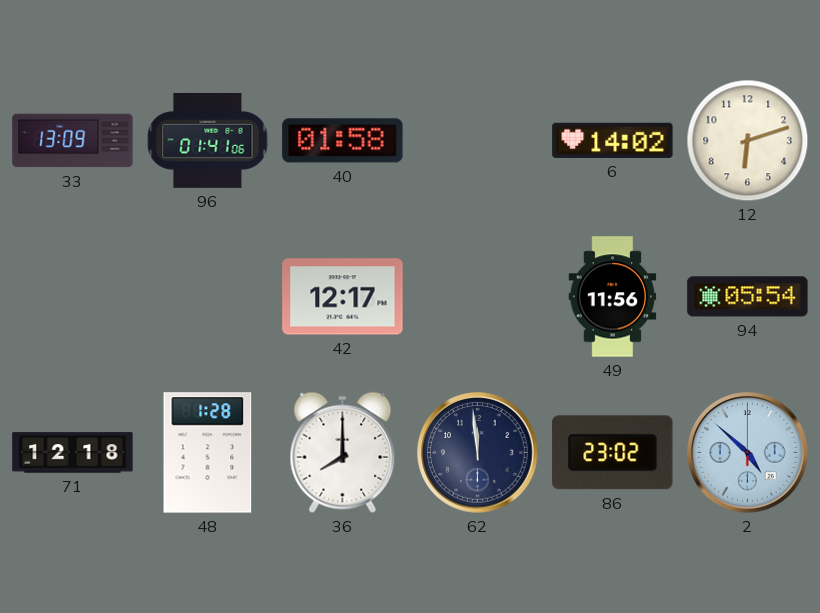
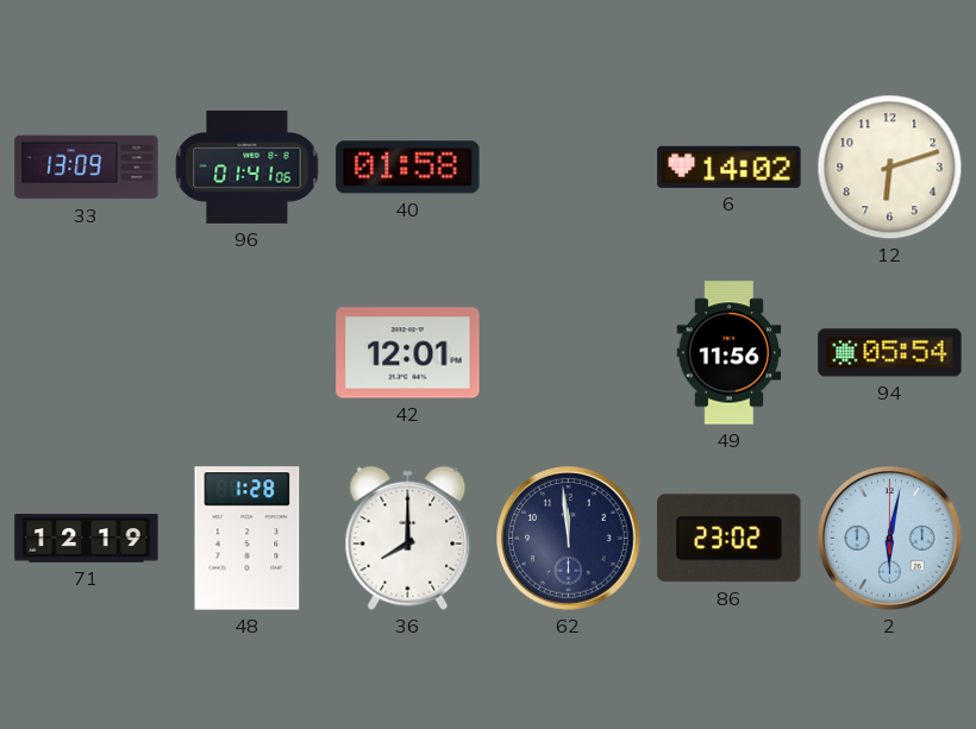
42: 12:17 -> 12:01
71: 12:18 -> 12:19
2: 4:52 -> 6:02
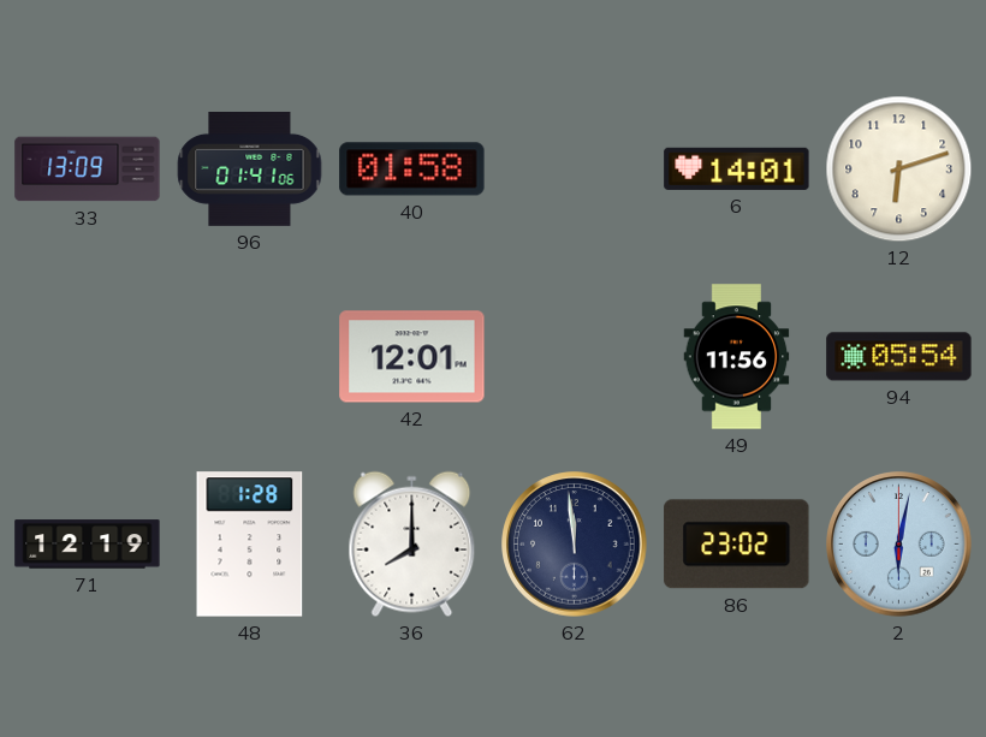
6: 14:02 -> 14:01
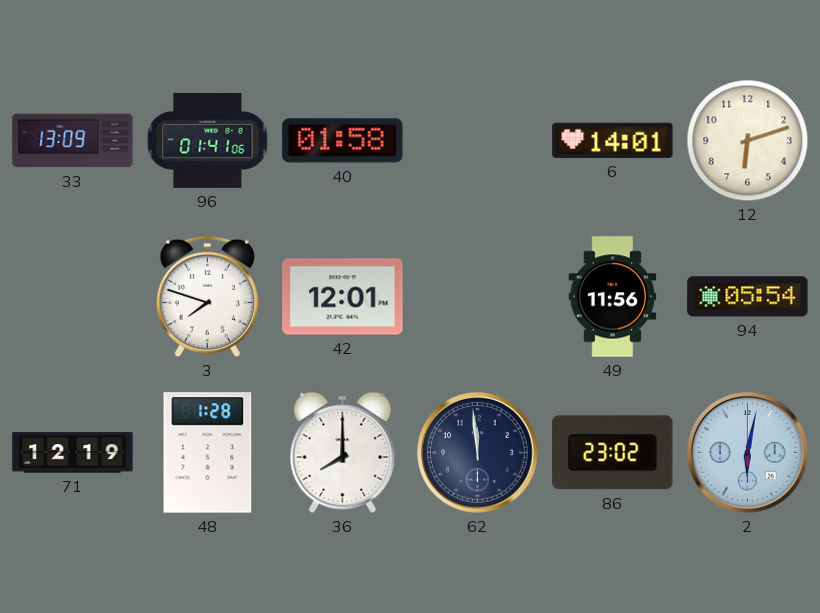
3: none -> 7:48
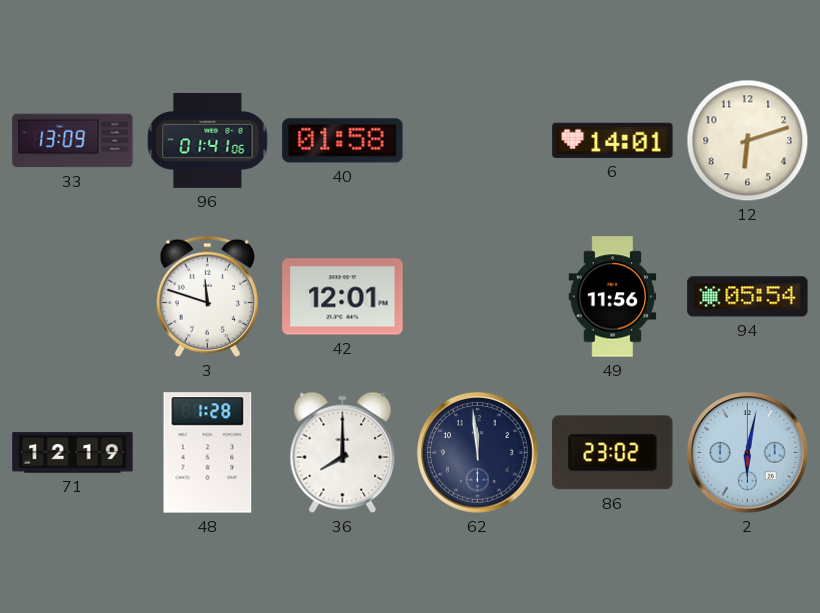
3: 7:48 -> 11:48
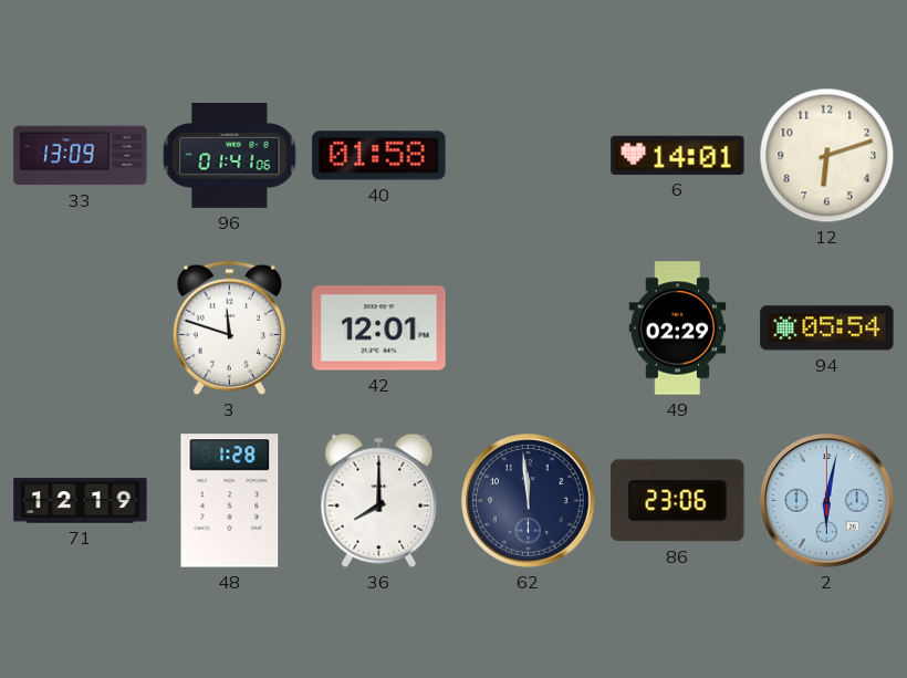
49: 11:56 -> 02:29
86: 23:02 -> 23:06
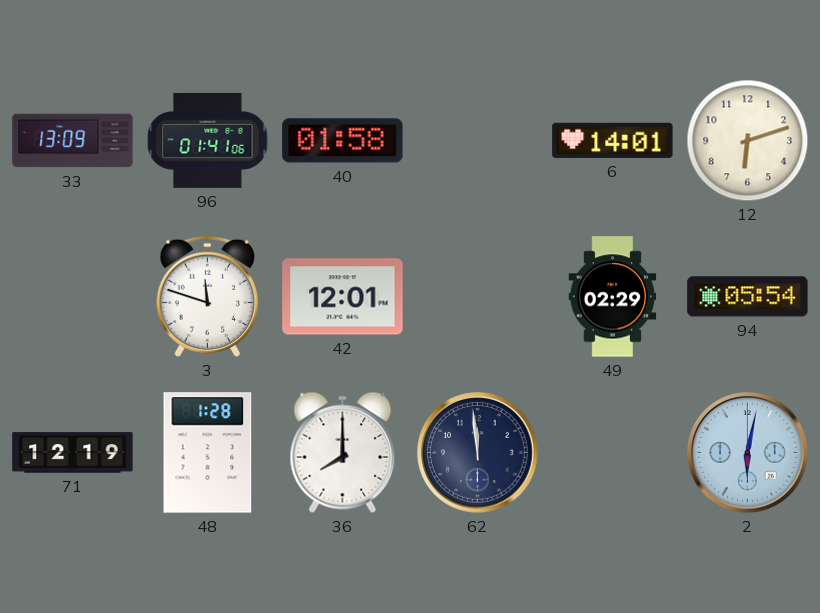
86: 23:06 -> none
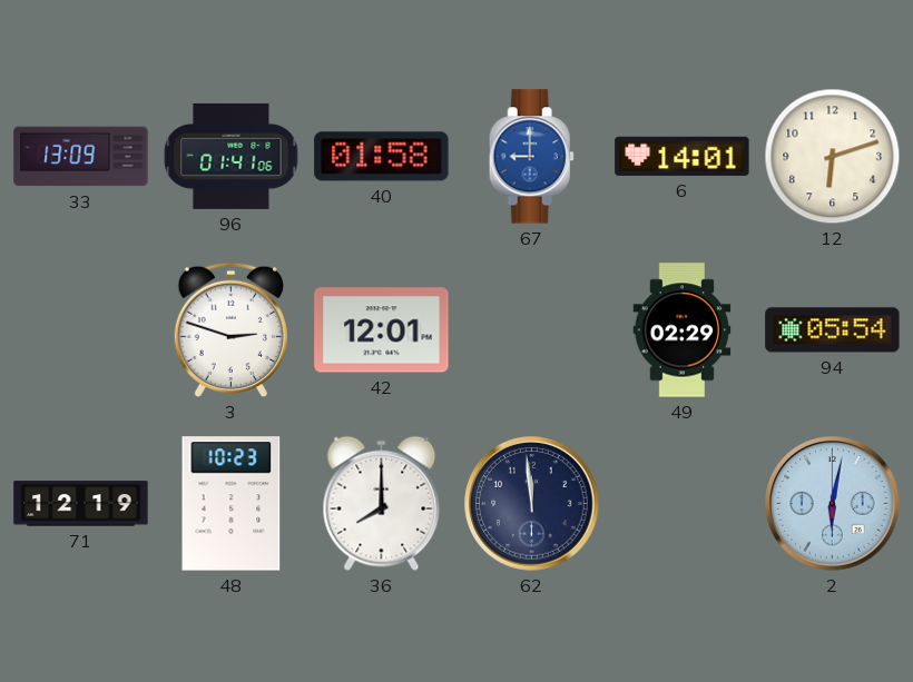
67: none -> 9:00
3: 11:48 -> 2:48
48: 1:28 -> 10:23
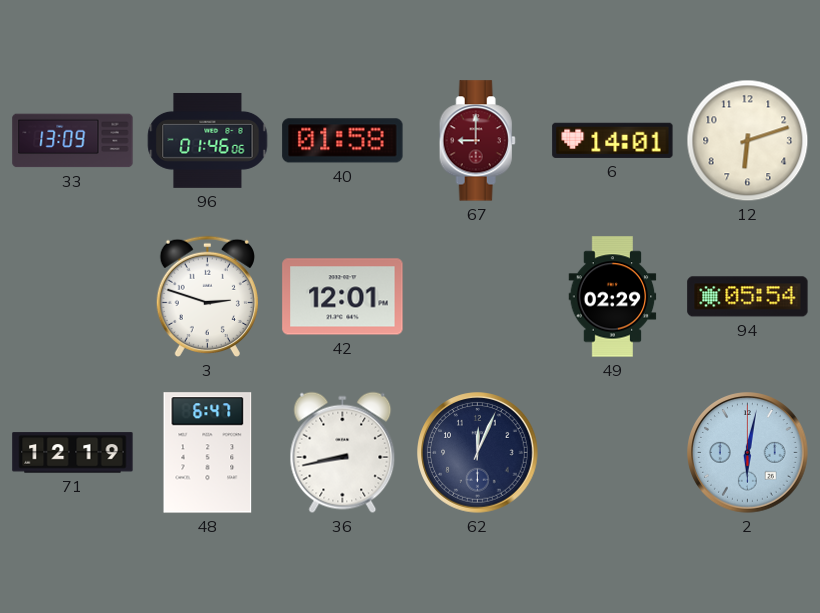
96: 01:41 -> 01:46
67 dial: blue -> burgundy
48: 10:23 -> 6:47
36: 8:00 -> 8:43
62: 11:59 -> 12:04
